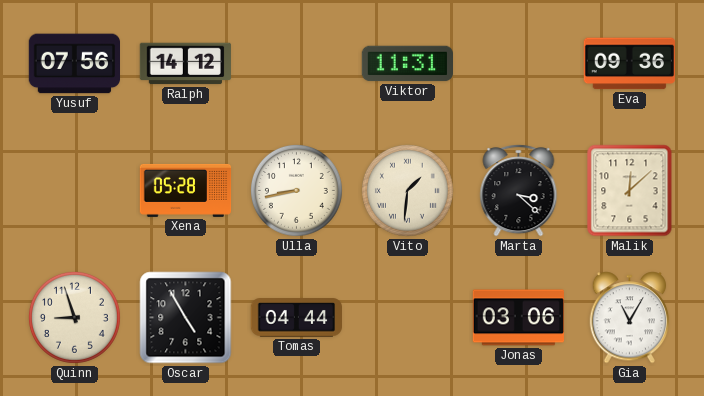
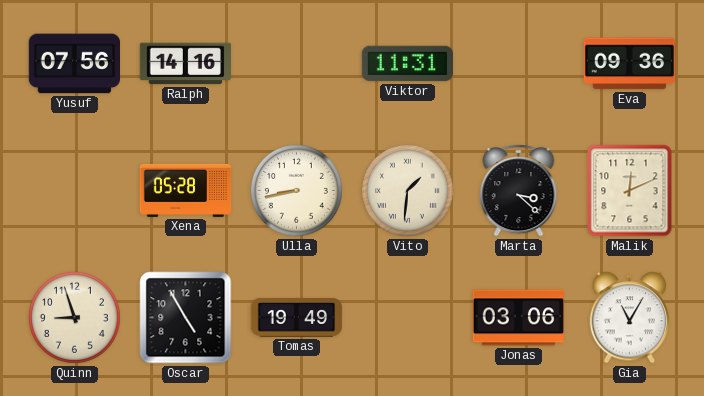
Ralph: 14:12 -> 14:16
Malik: 12:08 -> 12:11
Tomas: 04:44 -> 19:49
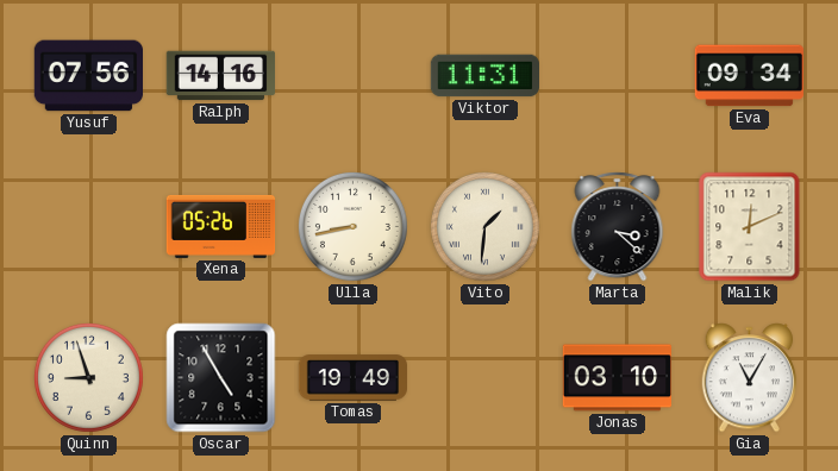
Eva: 09:36 -> 09:34
Xena: 05:28 -> 05:26
Jonas: 03:06 -> 03:10
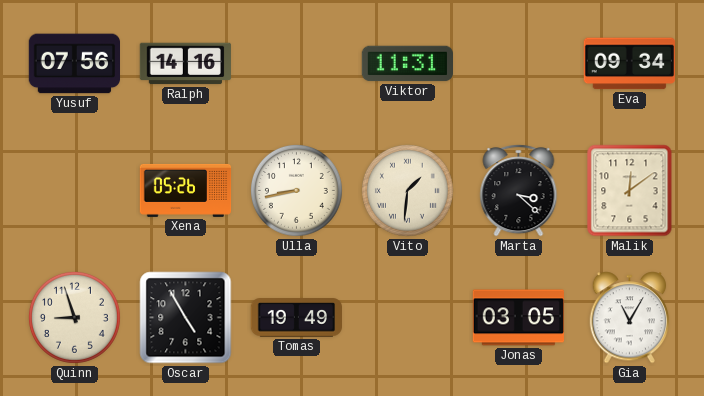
Malik: 12:11 -> 12:09
Jonas: 03:10 -> 03:05
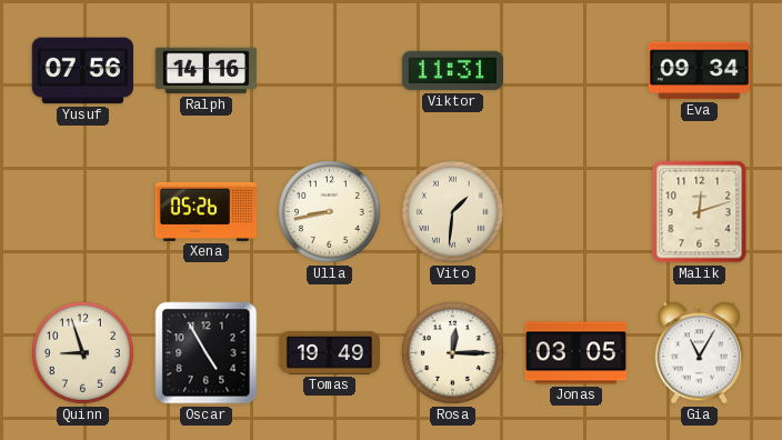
Marta: 3:22 -> none
Malik: 12:09 -> 12:12
Rosa: none -> 12:15
